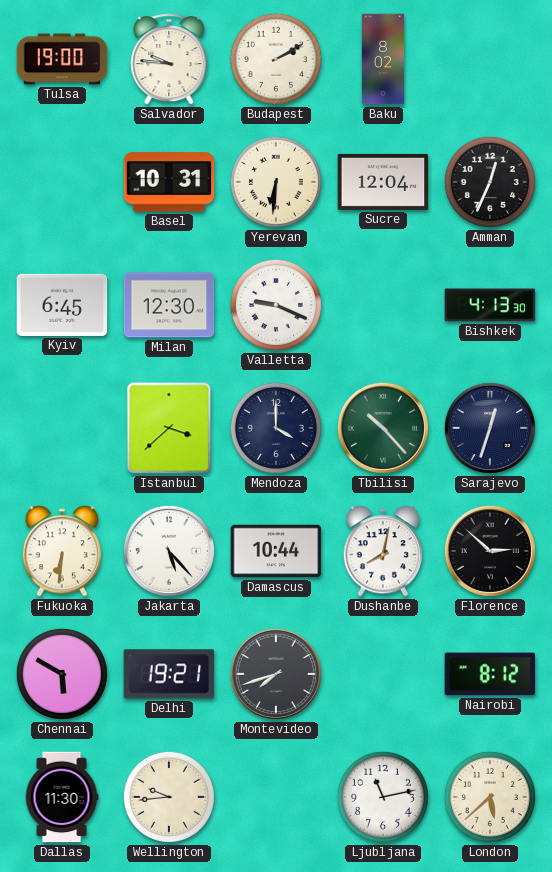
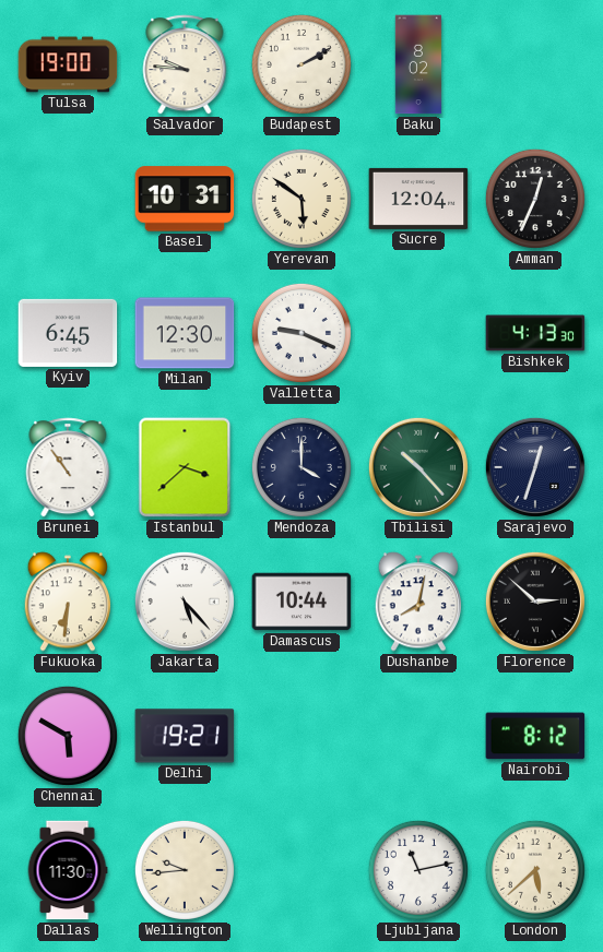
Yerevan: 6:31 -> 5:51
Brunei: none -> 10:54
Montevideo: 7:42 -> none
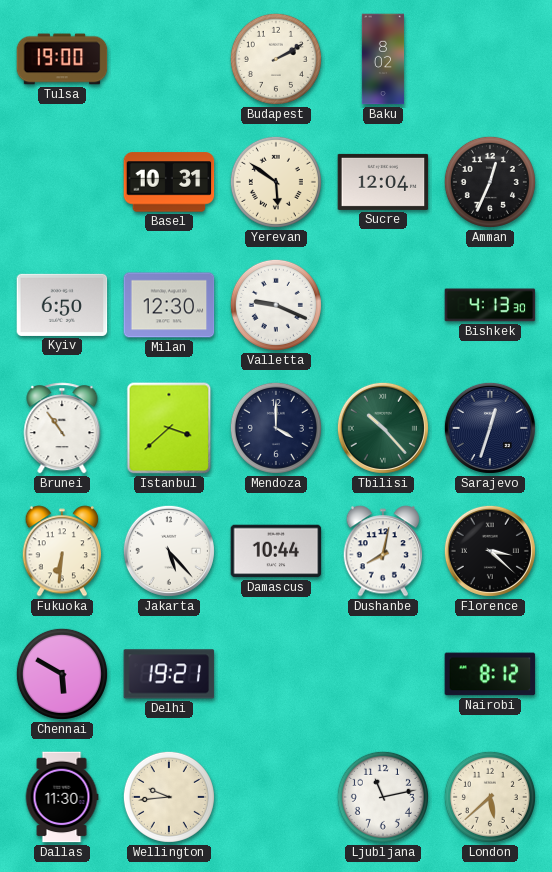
Salvador: 9:46 -> none
Kyiv: 6:45 -> 6:50
Florence: 2:52 -> 3:22
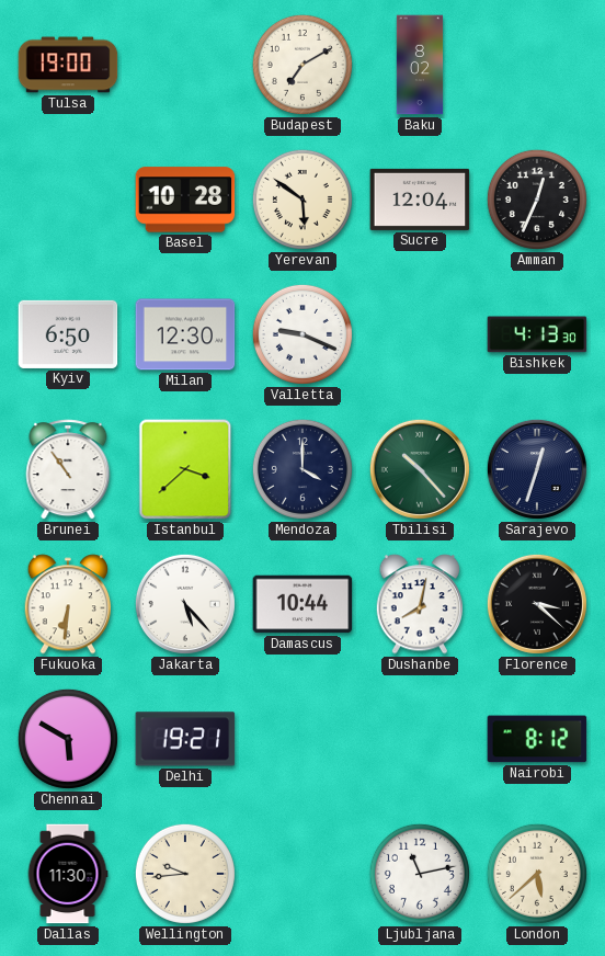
Budapest: 2:10 -> 7:10
Basel: 10:31 -> 10:28
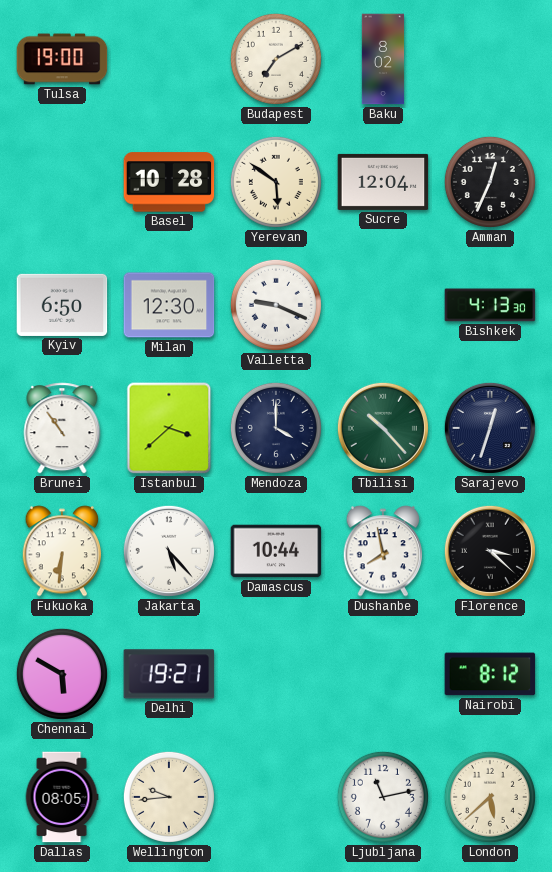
Dushanbe: 8:02 -> 7:58
Dallas: 11:30 -> 08:05
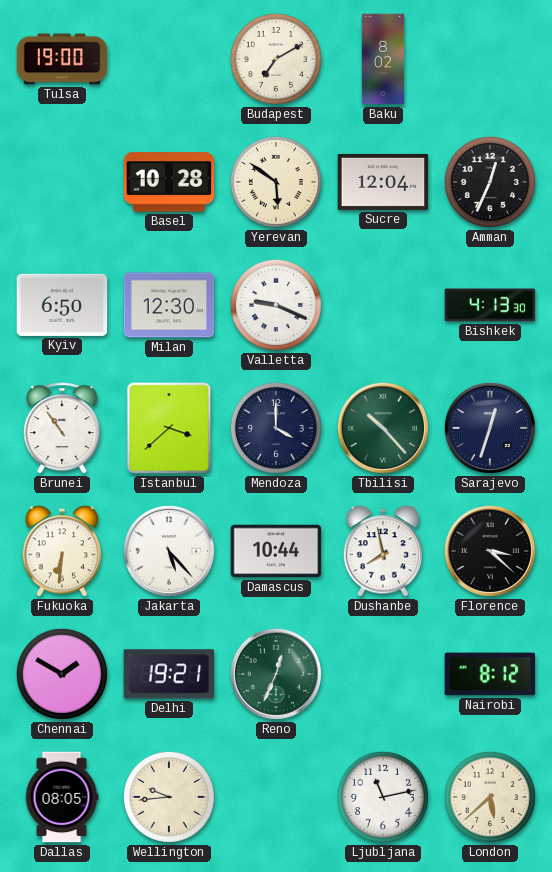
Chennai: 5:50 -> 1:50
Reno: none -> 12:34
